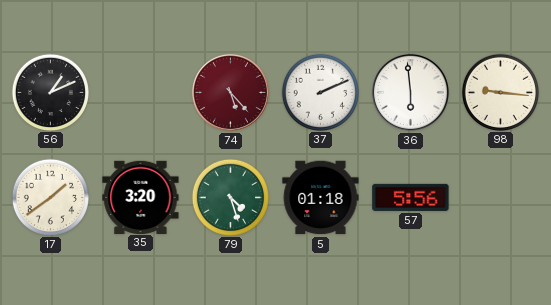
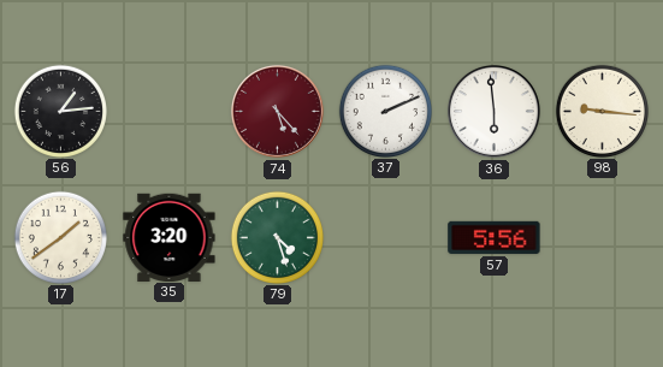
56: 1:11 -> 1:14
5: 01:18 -> none
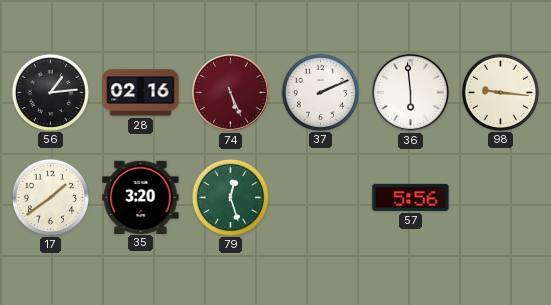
28: none -> 02:16
74: 5:23 -> 5:26
79: 4:27 -> 12:27
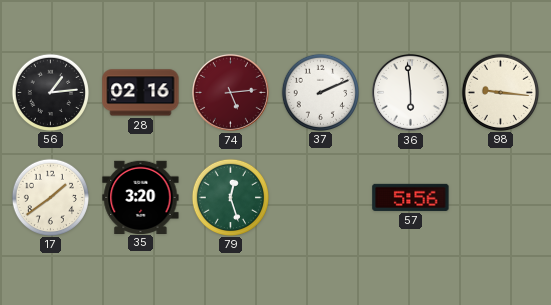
74: 5:26 -> 5:14
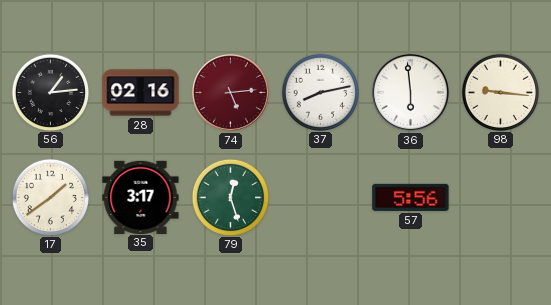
37: 2:11 -> 8:13
35: 3:20 -> 3:17
